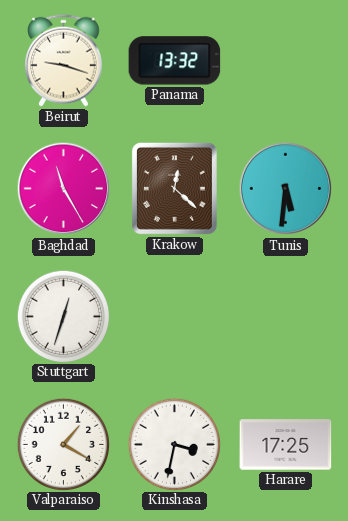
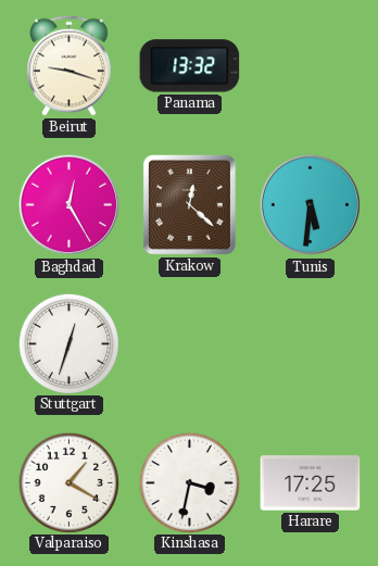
Baghdad: 11:25 -> 12:25
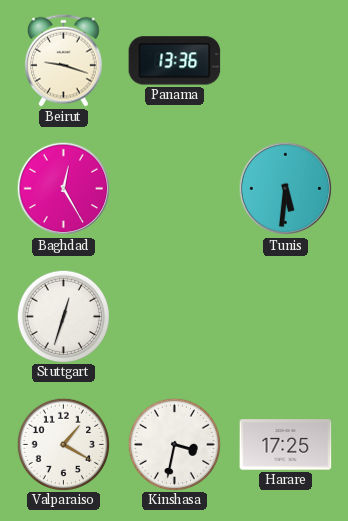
Panama: 13:32 -> 13:36
Krakow: 12:22 -> none
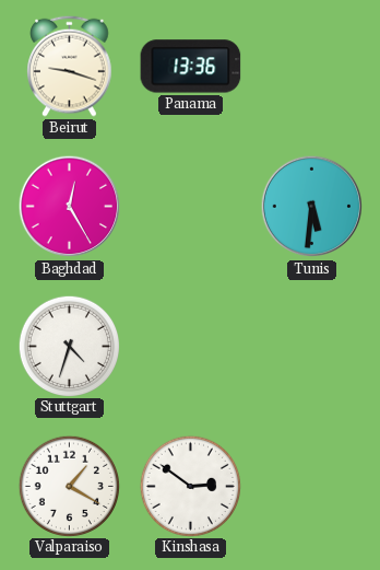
Stuttgart: 12:33 -> 4:33
Kinshasa: 3:32 -> 2:51
Harare: 17:25 -> none
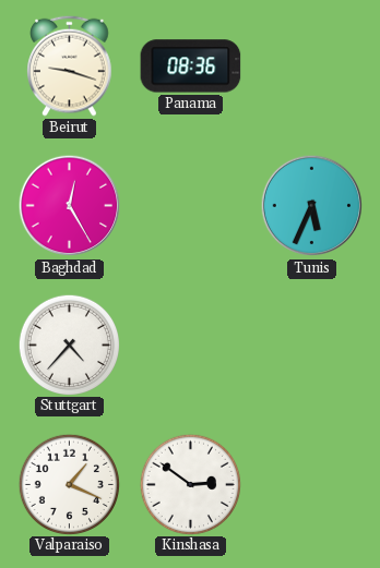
Panama: 13:36 -> 08:36
Tunis: 5:31 -> 5:34
Stuttgart: 4:33 -> 4:37
Valparaiso: 1:20 -> 1:19
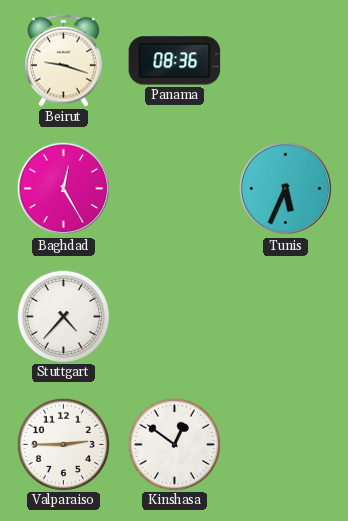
Valparaiso: 1:19 -> 2:45
Kinshasa: 2:51 -> 12:51
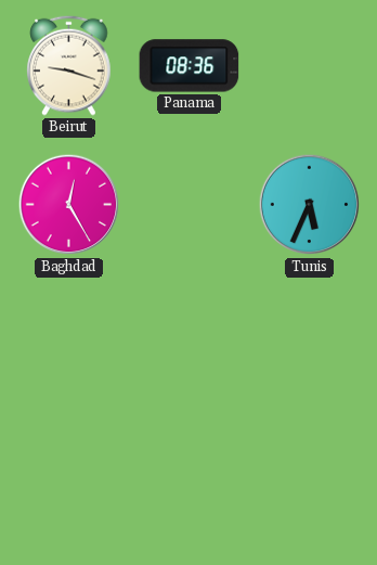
Stuttgart: 4:37 -> none
Valparaiso: 2:45 -> none
Kinshasa: 12:51 -> none
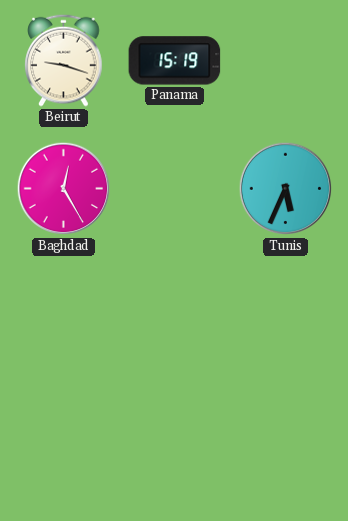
Panama: 08:36 -> 15:19
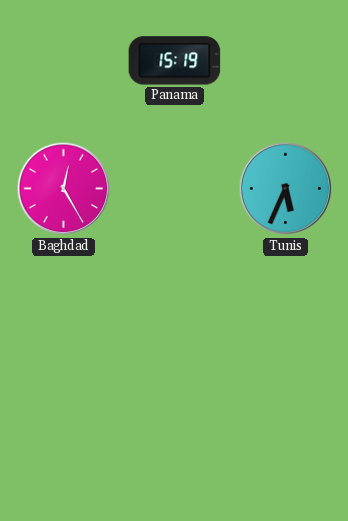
Beirut: 9:18 -> none
